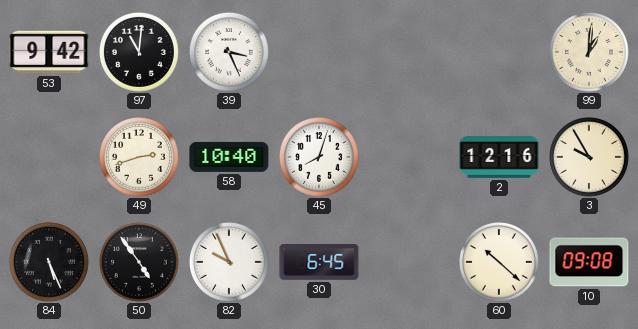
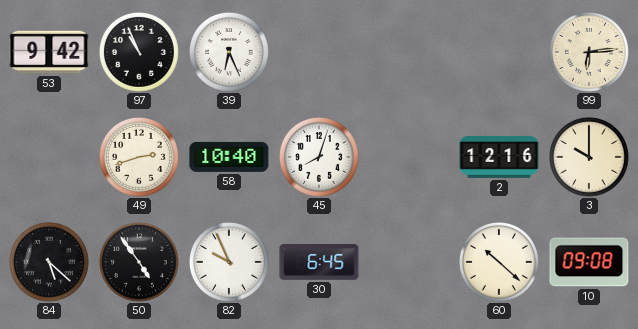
97: 11:01 -> 10:56
39: 3:26 -> 6:26
99: 1:01 -> 6:14
3: 9:55 -> 10:00
84: 5:26 -> 5:22
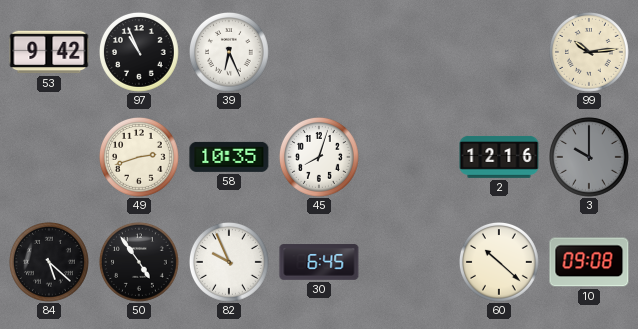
99: 6:14 -> 10:14
58: 10:40 -> 10:35
3 dial: cream -> grey
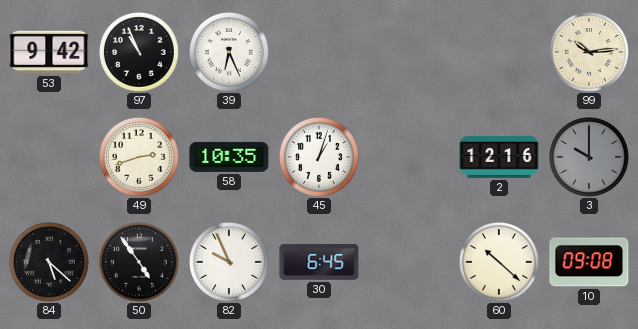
45: 8:03 -> 1:03
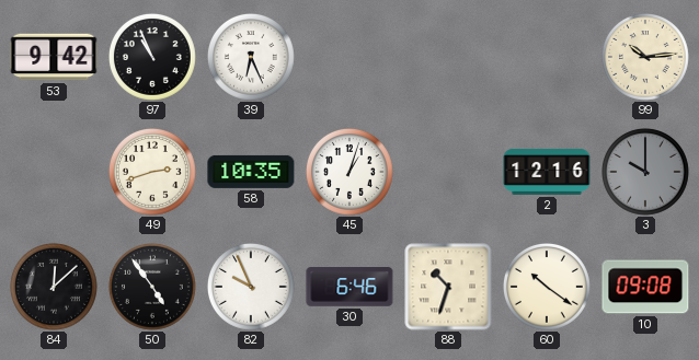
84: 5:22 -> 12:08
30: 6:45 -> 6:46
88: none -> 10:33
60: 10:22 -> 10:21
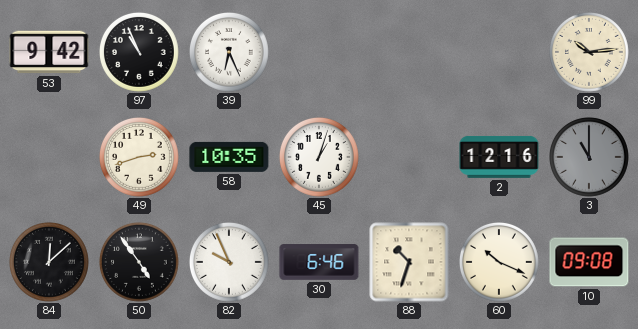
3: 10:00 -> 11:00
60: 10:21 -> 10:19
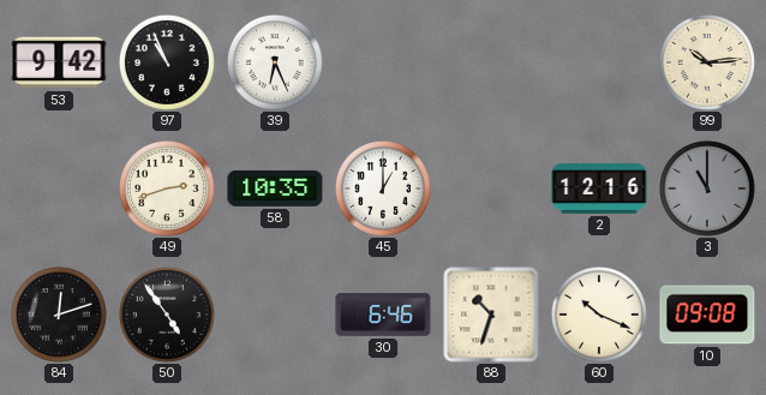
45: 1:03 -> 1:00
84: 12:08 -> 12:12
82: 9:56 -> none
